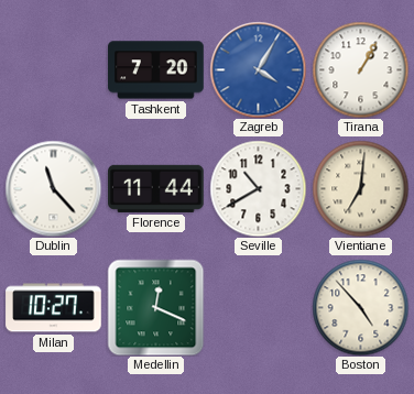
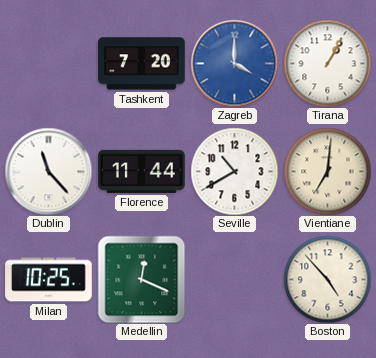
Zagreb: 4:05 -> 4:00
Milan: 10:27 -> 10:25
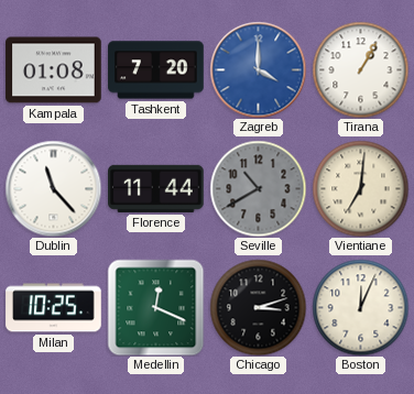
Kampala: none -> 01:08
Seville dial: white -> grey
Chicago: none -> 3:12
Boston: 4:53 -> 12:04
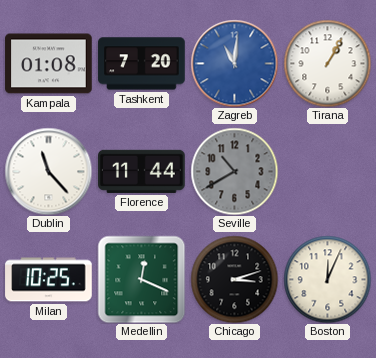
Zagreb: 4:00 -> 11:01
Vientiane: 7:01 -> none
